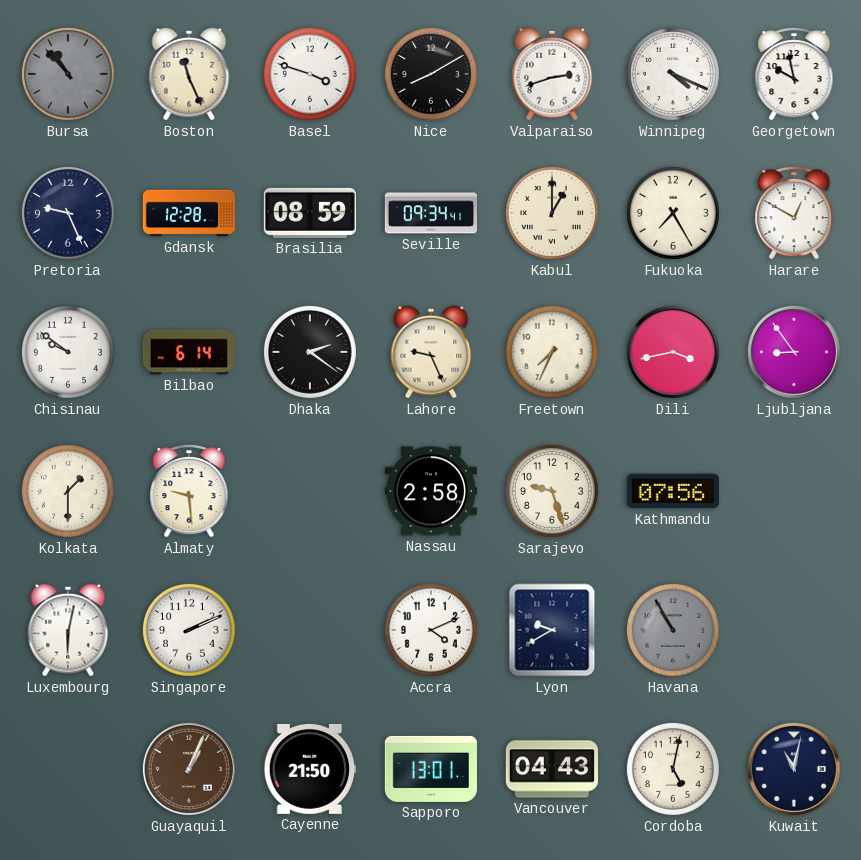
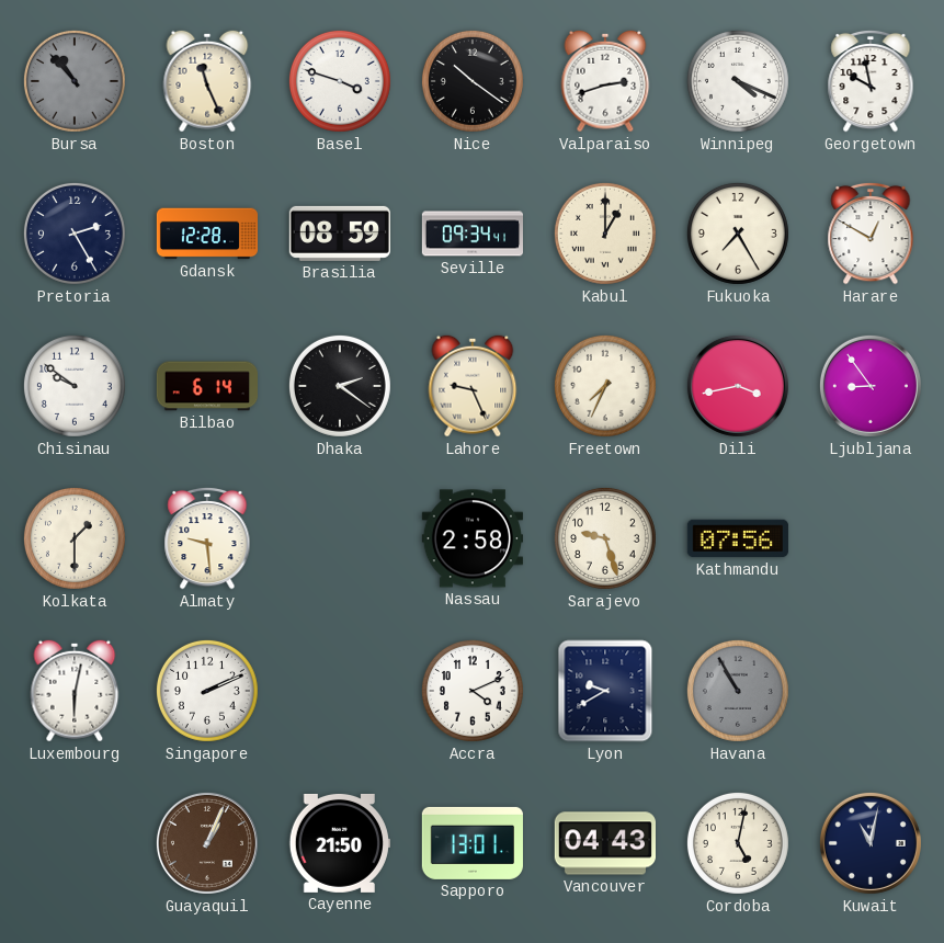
Nice: 8:10 -> 10:21
Pretoria: 9:26 -> 2:25
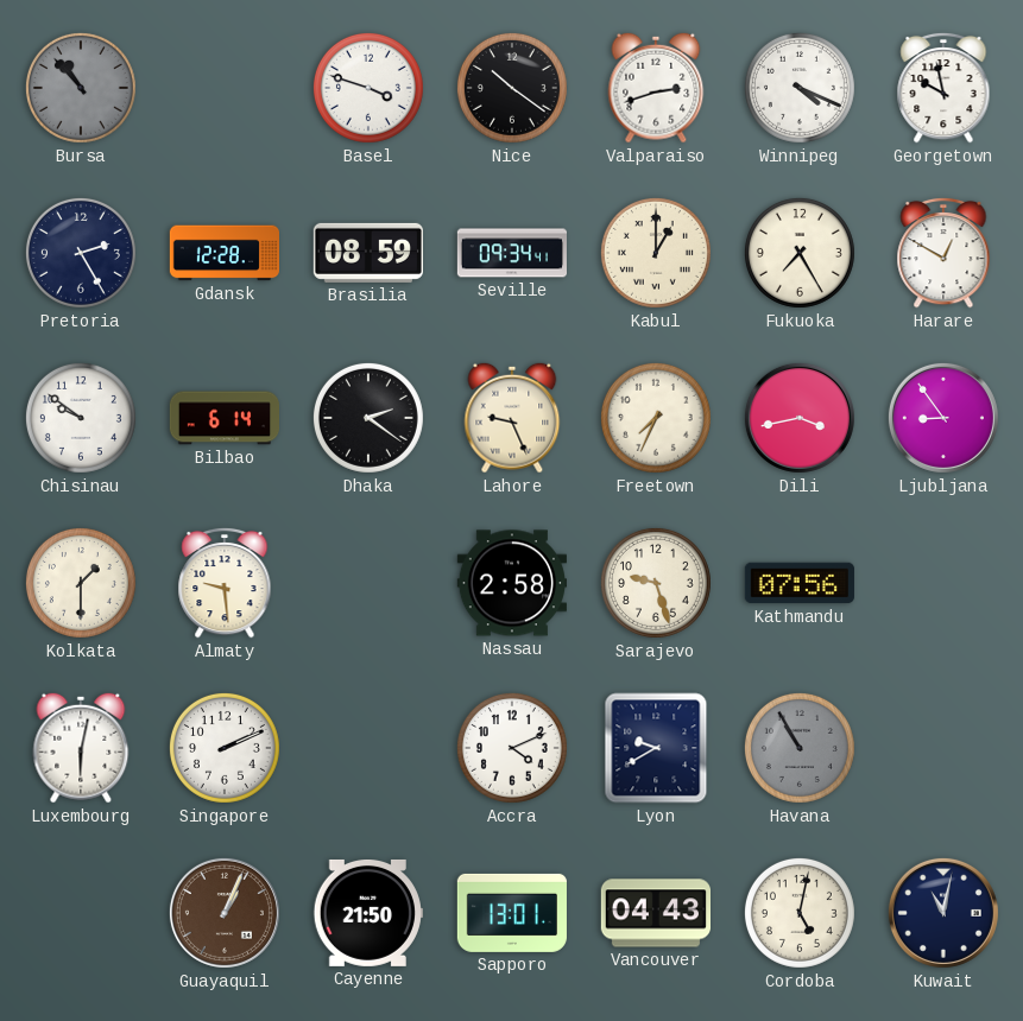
Boston: 11:26 -> none
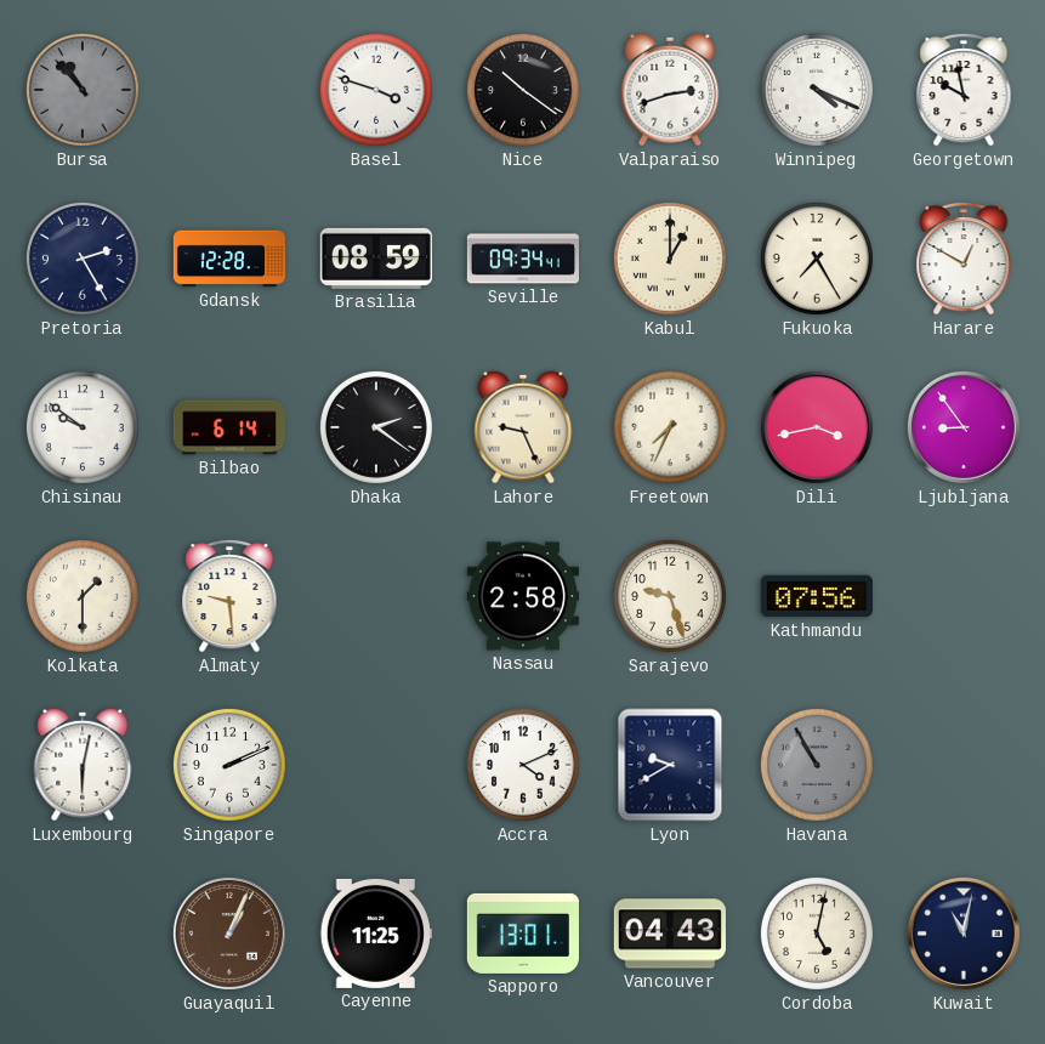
Cayenne: 21:50 -> 11:25
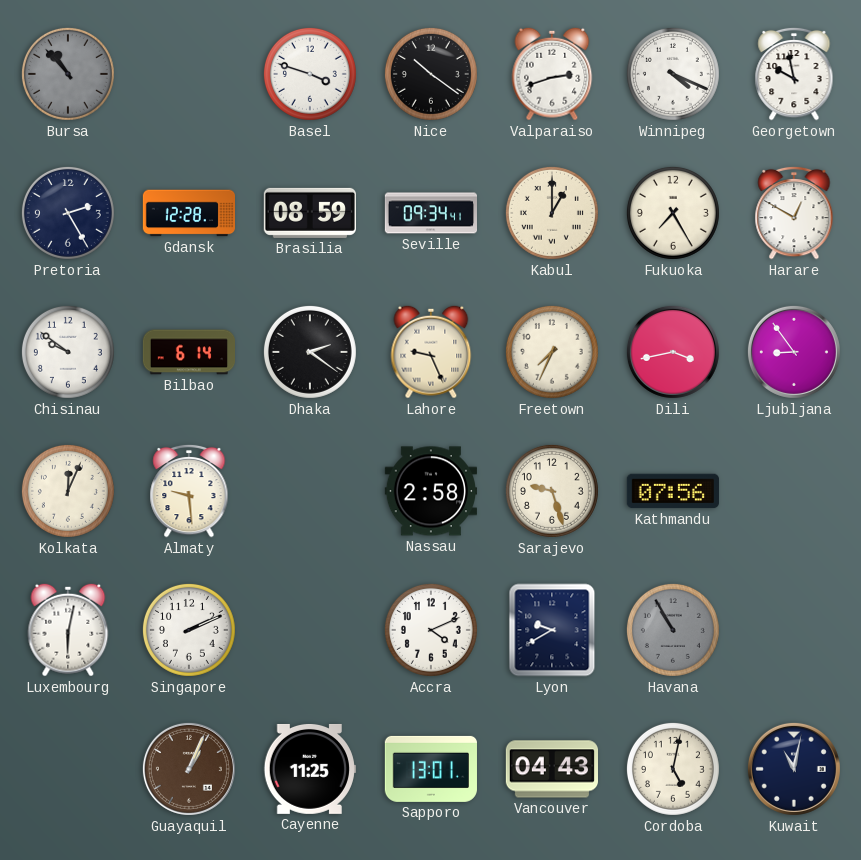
Kolkata: 1:30 -> 12:04
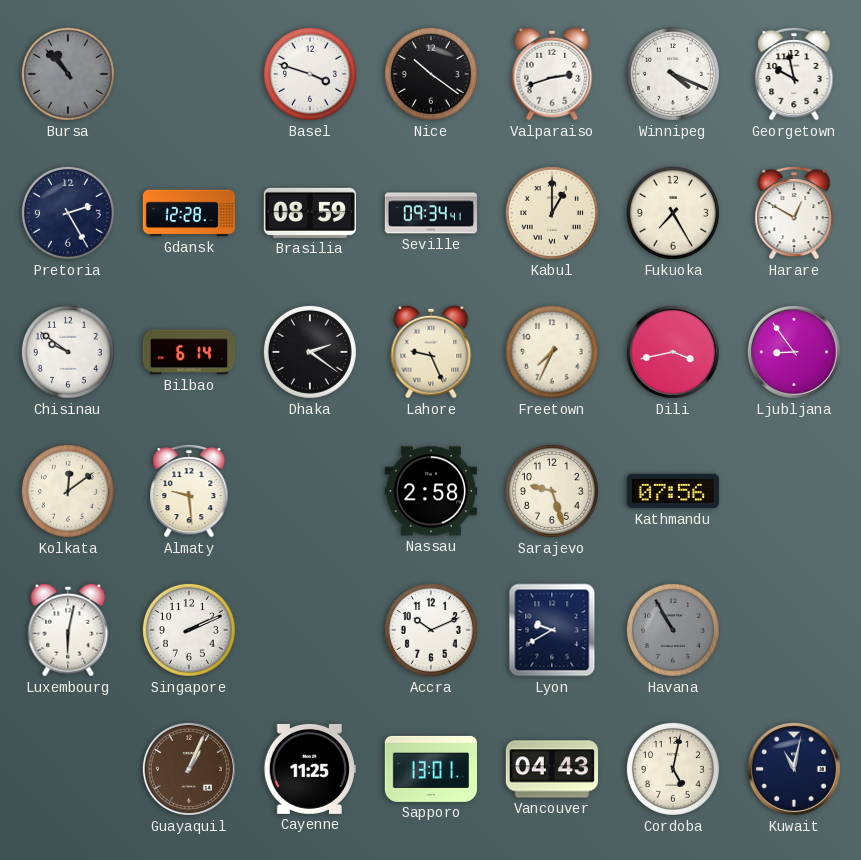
Kolkata: 12:04 -> 12:09
Accra: 4:11 -> 10:11
